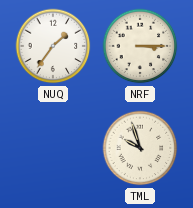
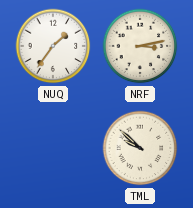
NRF: 3:15 -> 3:13
TML: 9:57 -> 9:52
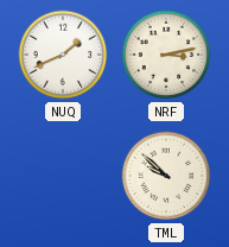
NUQ: 1:36 -> 1:41
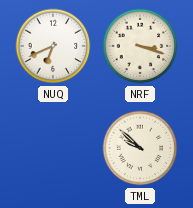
NUQ: 1:41 -> 6:41
NRF: 3:13 -> 3:18
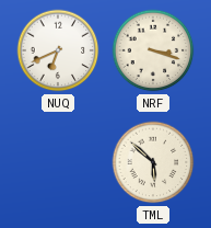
TML: 9:52 -> 5:52
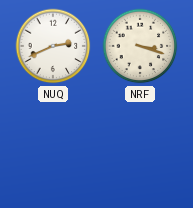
NUQ: 6:41 -> 2:41
TML: 5:52 -> none
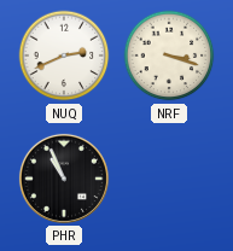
PHR: none -> 10:56
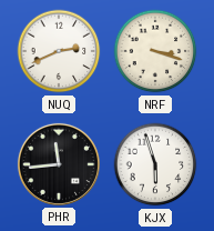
PHR: 10:56 -> 11:44
KJX: none -> 5:57
